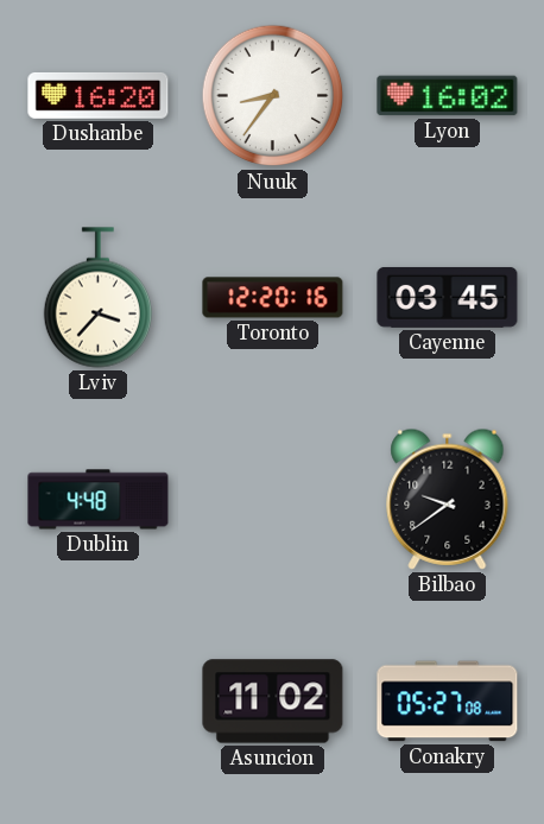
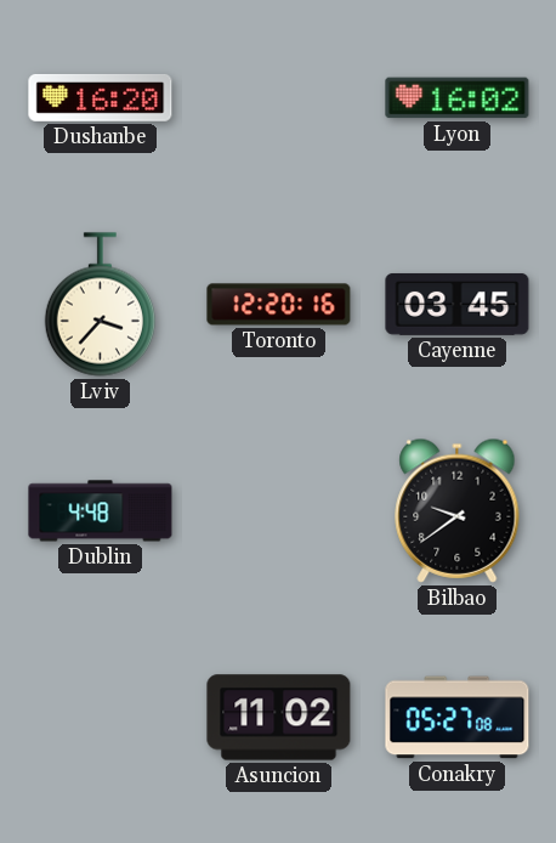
Nuuk: 8:36 -> none
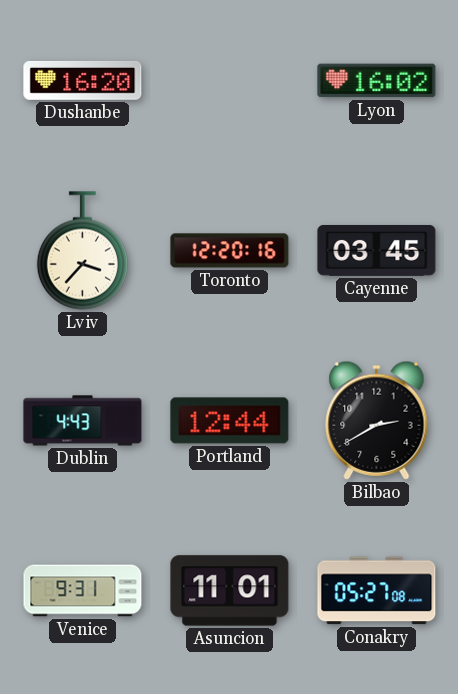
Dublin: 4:48 -> 4:43
Portland: none -> 12:44
Bilbao: 9:39 -> 2:40
Venice: none -> 9:31
Asuncion: 11:02 -> 11:01
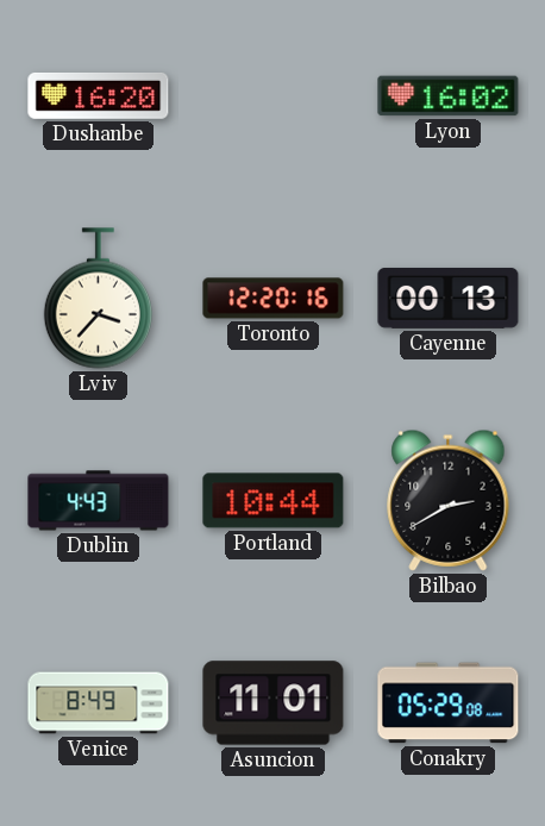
Cayenne: 03:45 -> 00:13
Portland: 12:44 -> 10:44
Venice: 9:31 -> 8:49
Conakry: 05:27 -> 05:29
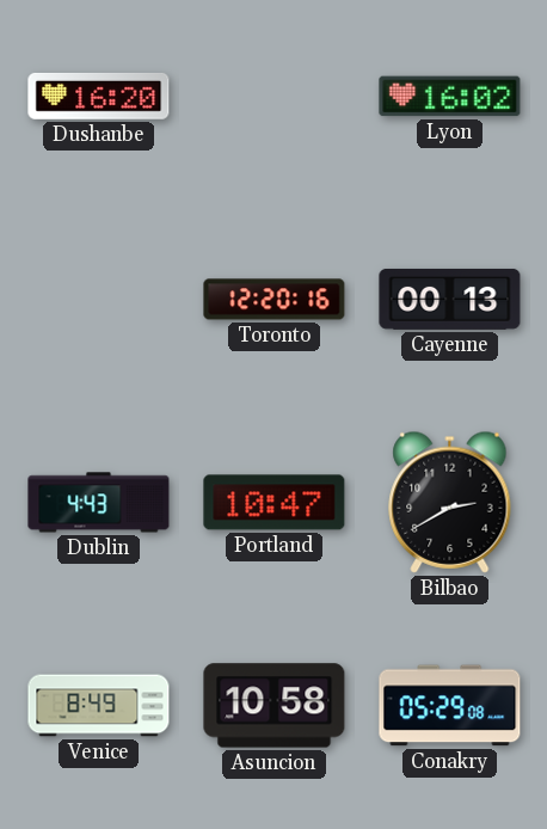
Lviv: 3:37 -> none
Portland: 10:44 -> 10:47
Asuncion: 11:01 -> 10:58
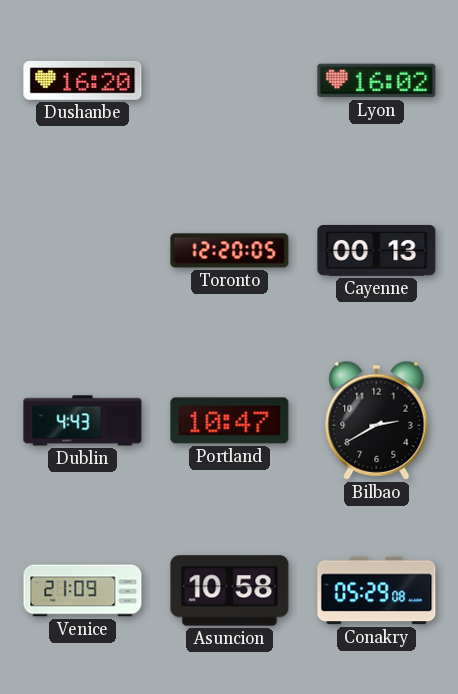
Toronto: 12:20:16 -> 12:20:05
Venice: 8:49 -> 21:09
